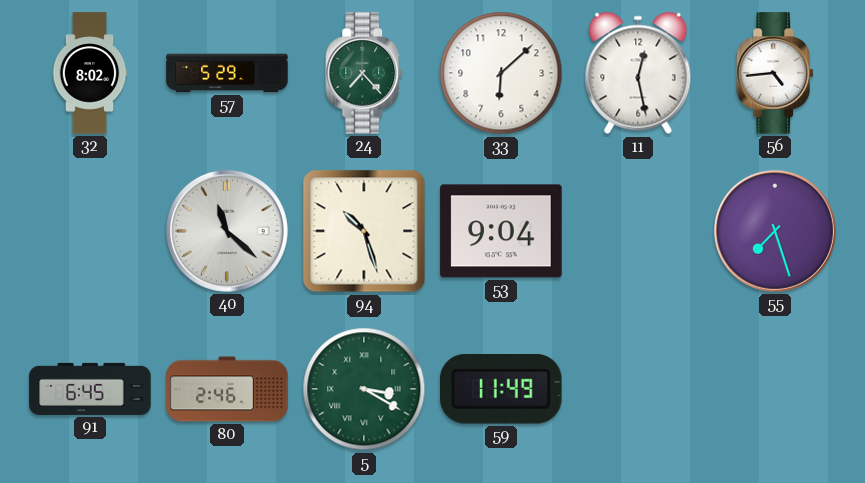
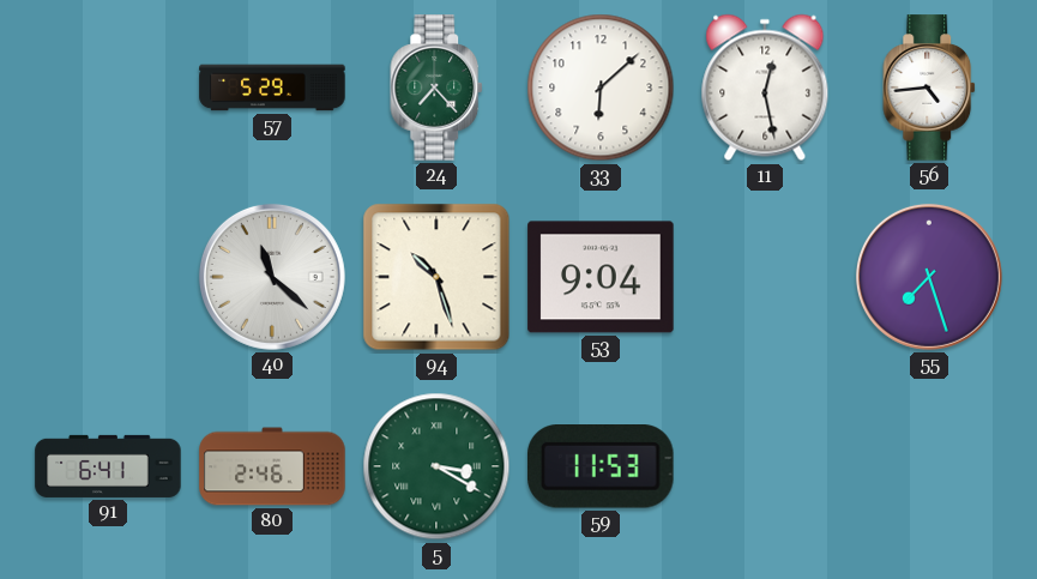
32: 8:02 -> none
91: 6:45 -> 6:41
59: 11:49 -> 11:53
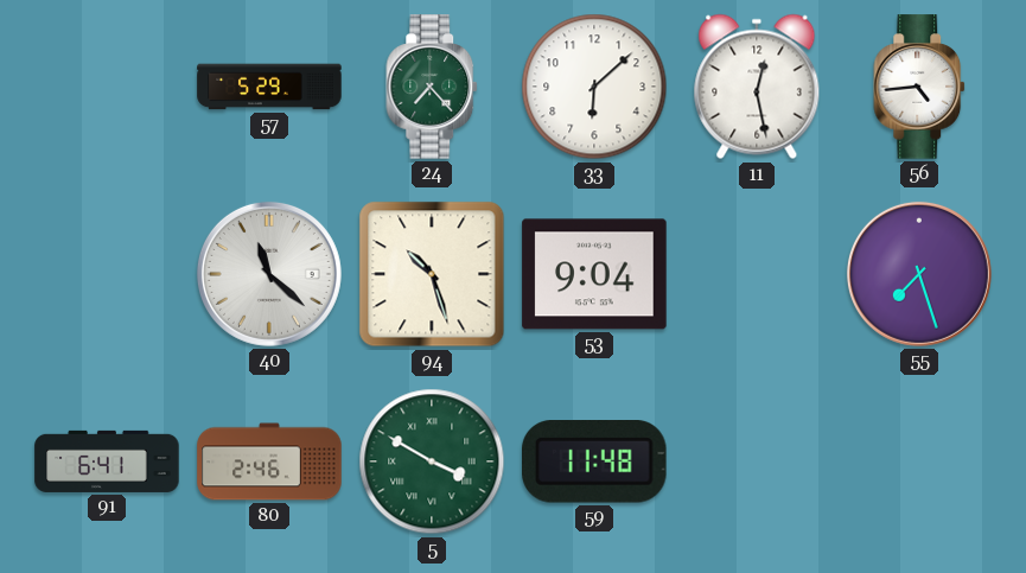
5: 3:20 -> 3:50
59: 11:53 -> 11:48
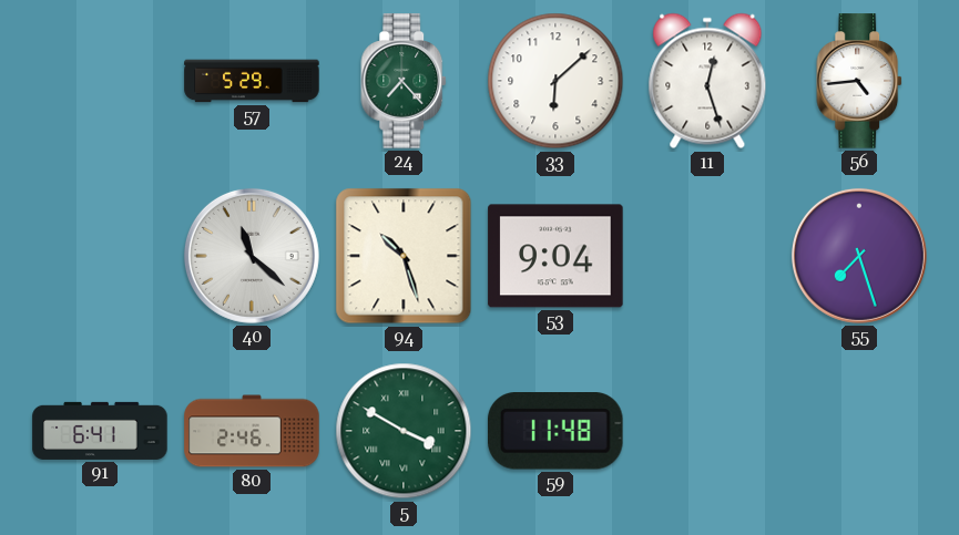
11: 12:28 -> 12:27
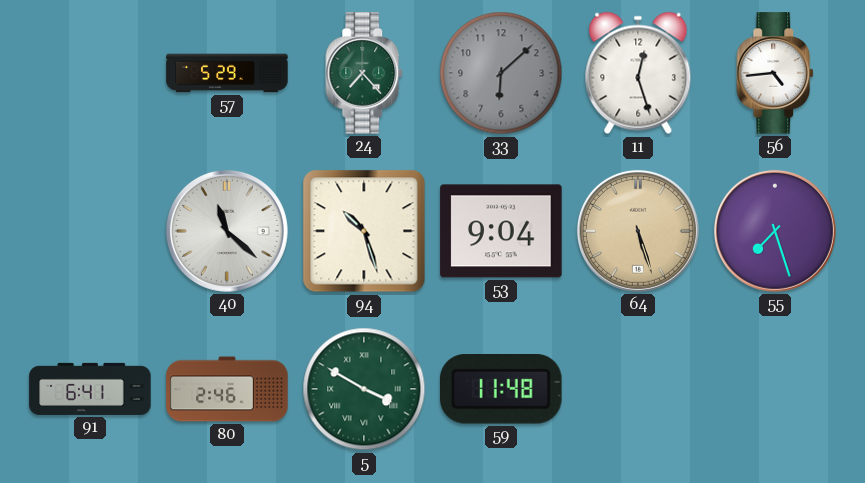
33 dial: white -> grey
64: none -> 5:27
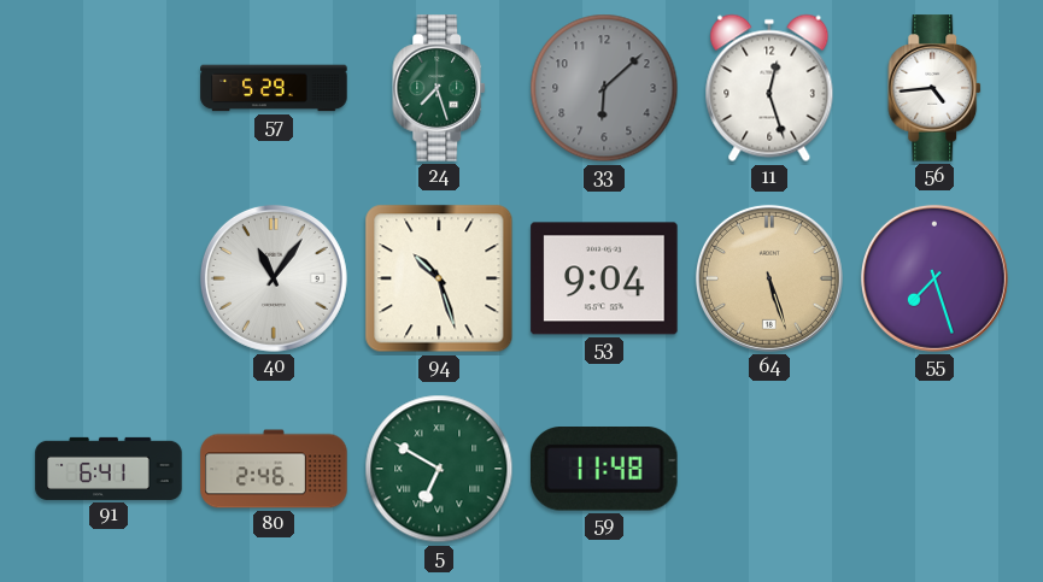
24: 7:23 -> 7:27
40: 11:22 -> 11:06
5: 3:50 -> 6:50
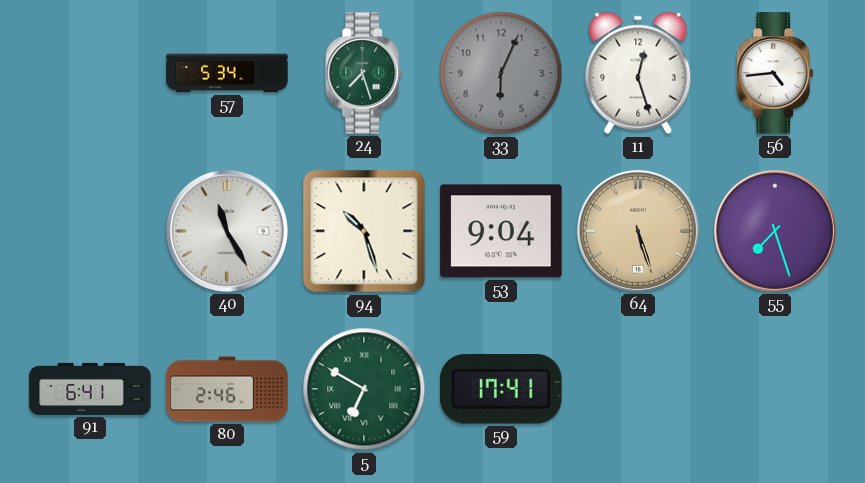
57: 5:29 -> 5:34
33: 6:08 -> 6:04
40: 11:06 -> 11:25
59: 11:48 -> 17:41
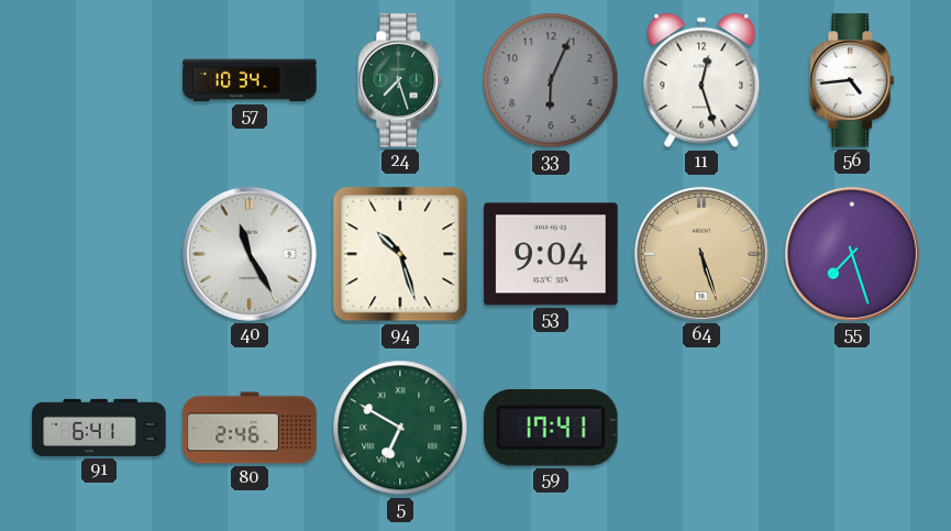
57: 5:34 -> 10:34
